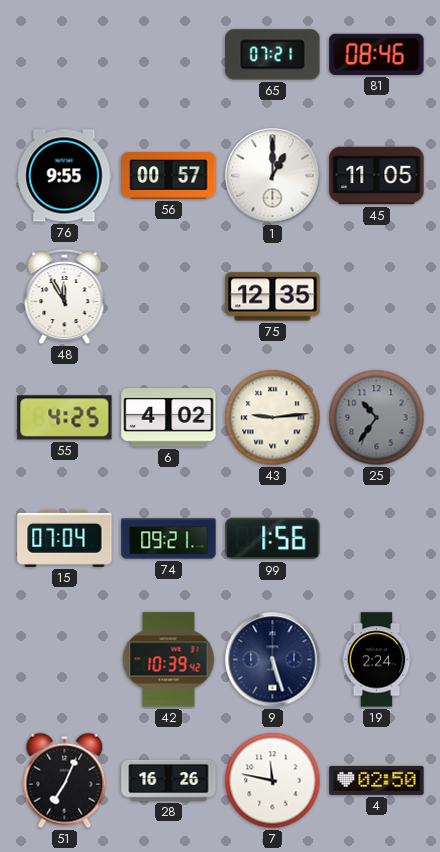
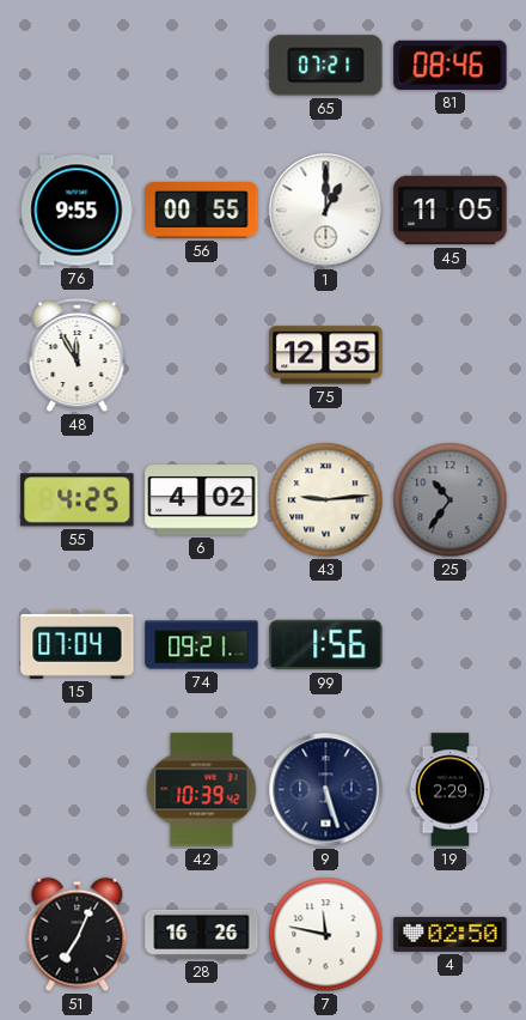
56: 00:57 -> 00:55
19: 2:24 -> 2:29
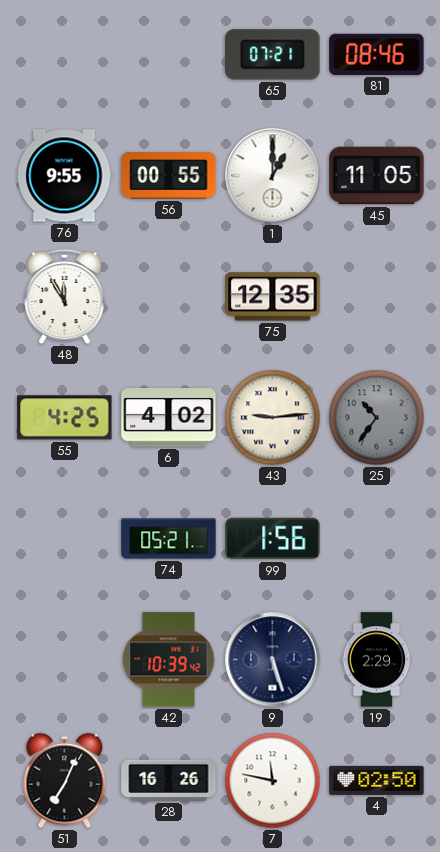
15: 07:04 -> none
74: 09:21 -> 05:21
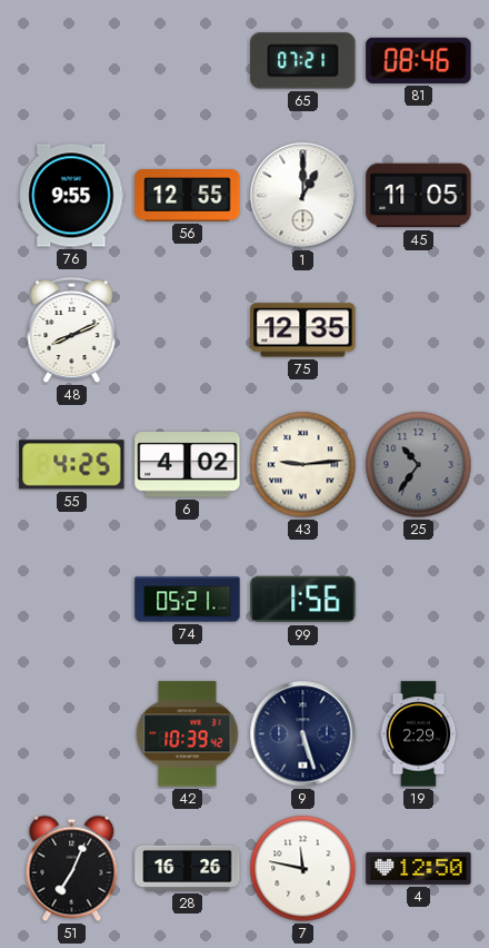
56: 00:55 -> 12:55
48: 11:55 -> 8:11
4: 02:50 -> 12:50
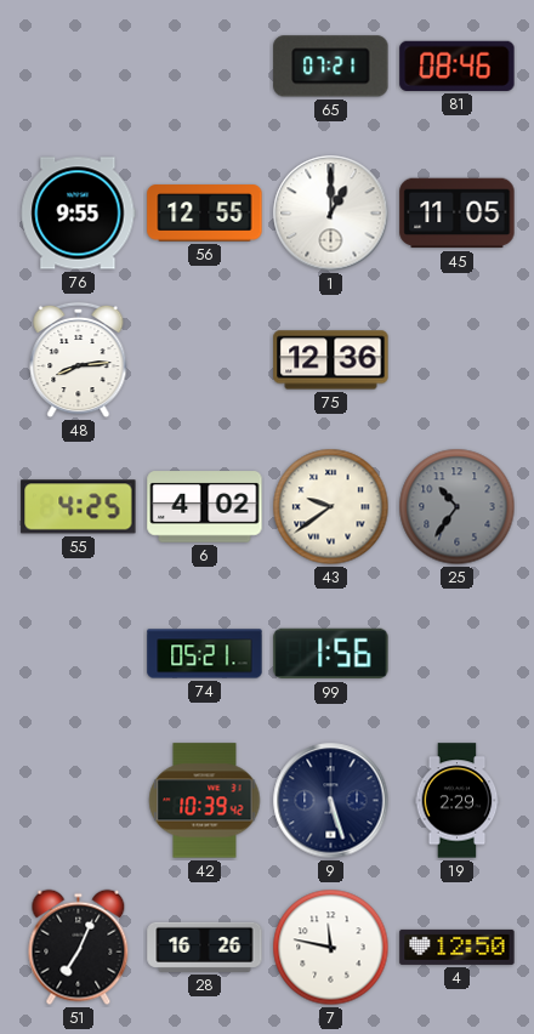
48: 8:11 -> 8:14
75: 12:35 -> 12:36
43: 9:14 -> 9:39
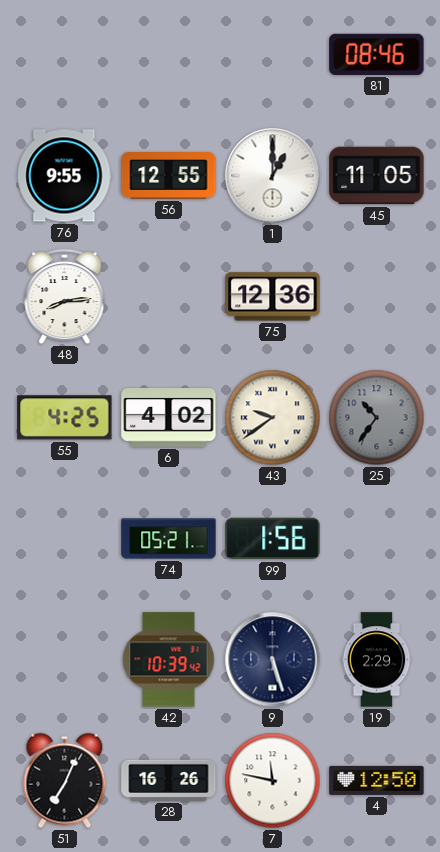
65: 07:21 -> none
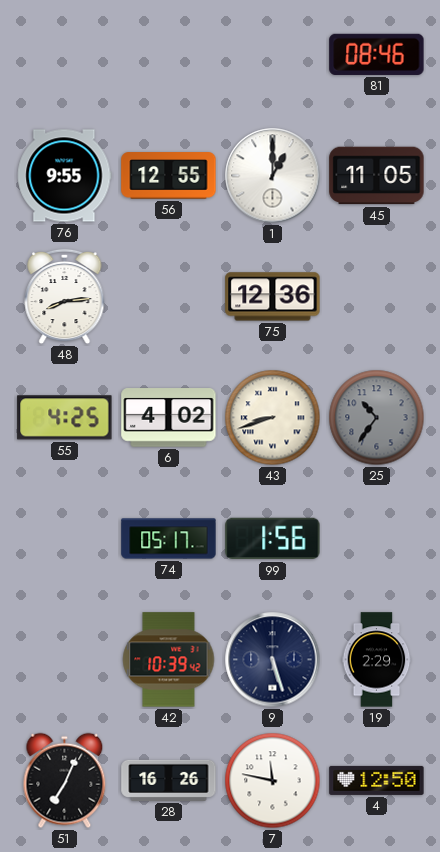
43: 9:39 -> 8:42
74: 05:21 -> 05:17
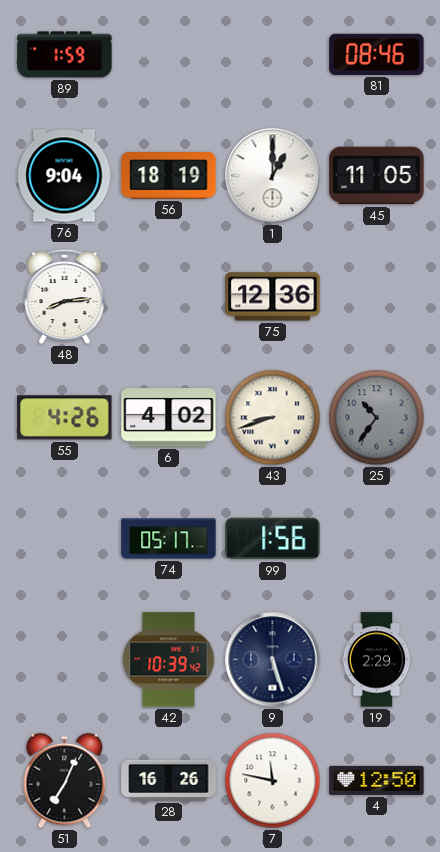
89: none -> 1:59
76: 9:55 -> 9:04
56: 12:55 -> 18:19
55: 4:25 -> 4:26
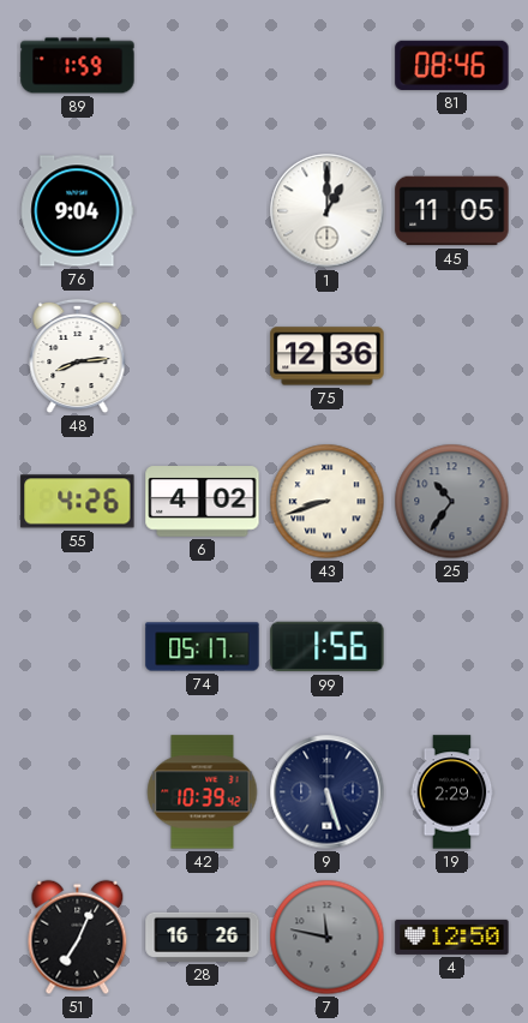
56: 18:19 -> none
7 dial: white -> grey
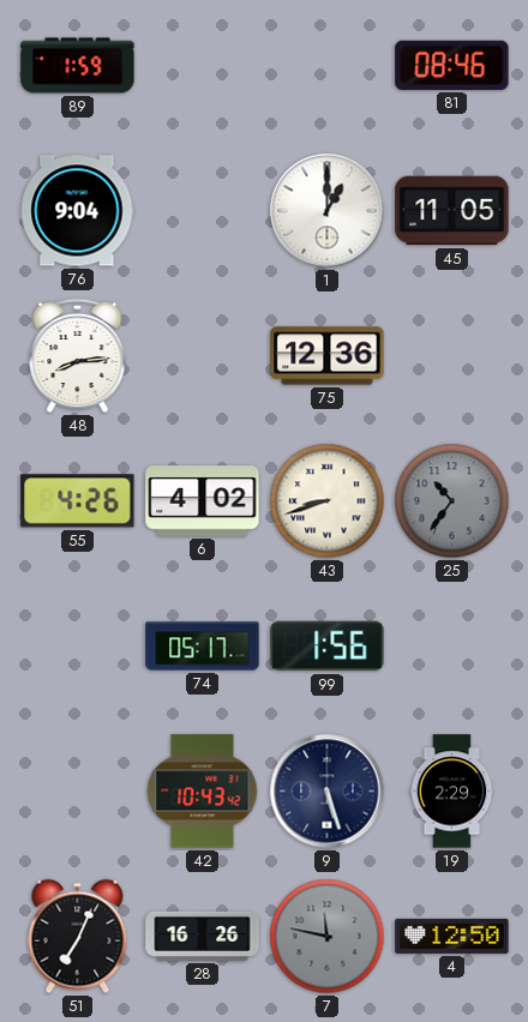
42: 10:39 -> 10:43
